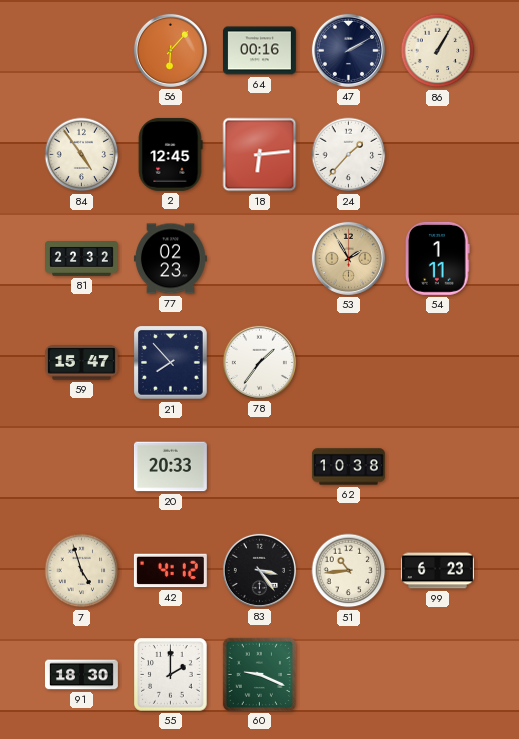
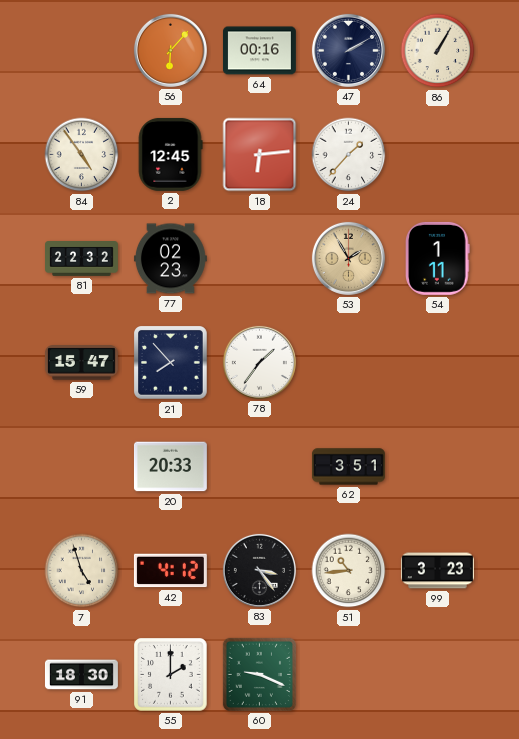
62: 10:38 -> 3:51
99: 6:23 -> 3:23
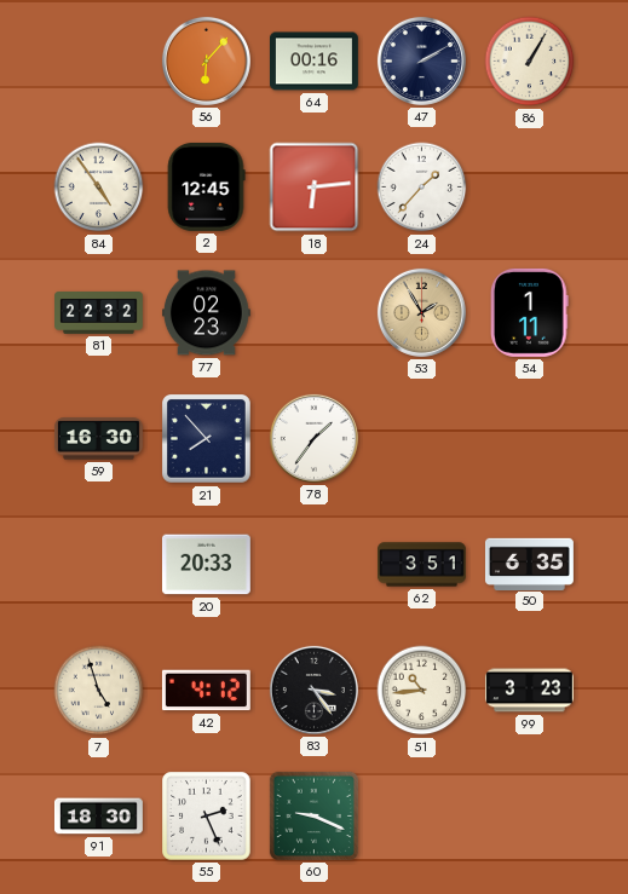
59: 15:47 -> 16:30
50: none -> 6:35
55: 2:00 -> 2:26
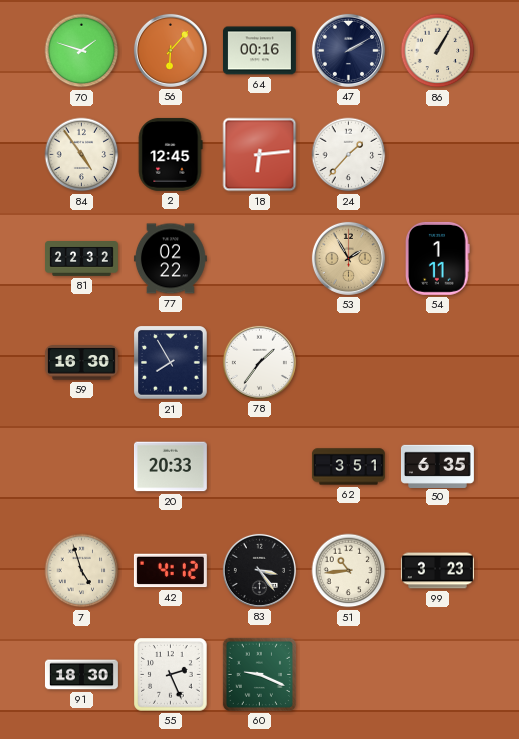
70: none -> 1:48
77: 02:23 -> 02:22
21: 7:53 -> 7:55
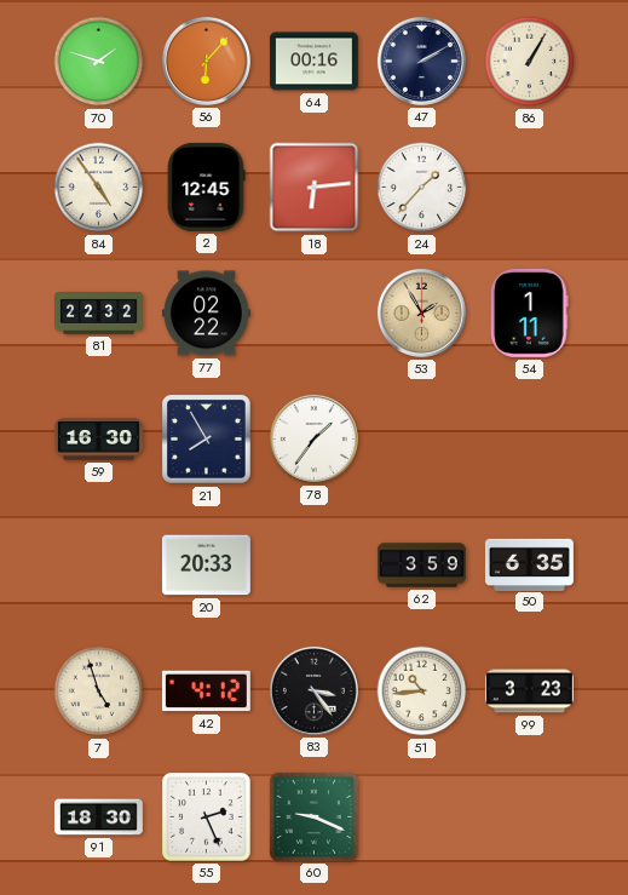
62: 3:51 -> 3:59
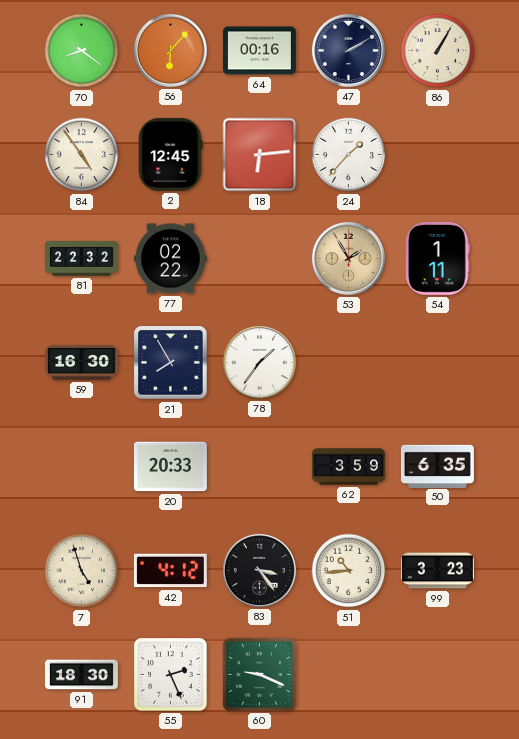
70: 1:48 -> 8:21
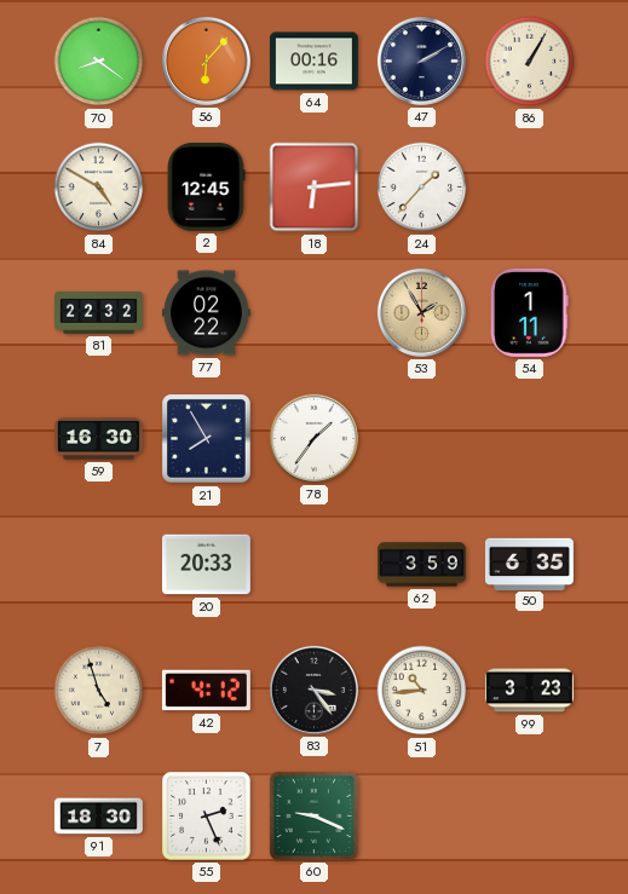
84: 4:54 -> 4:50
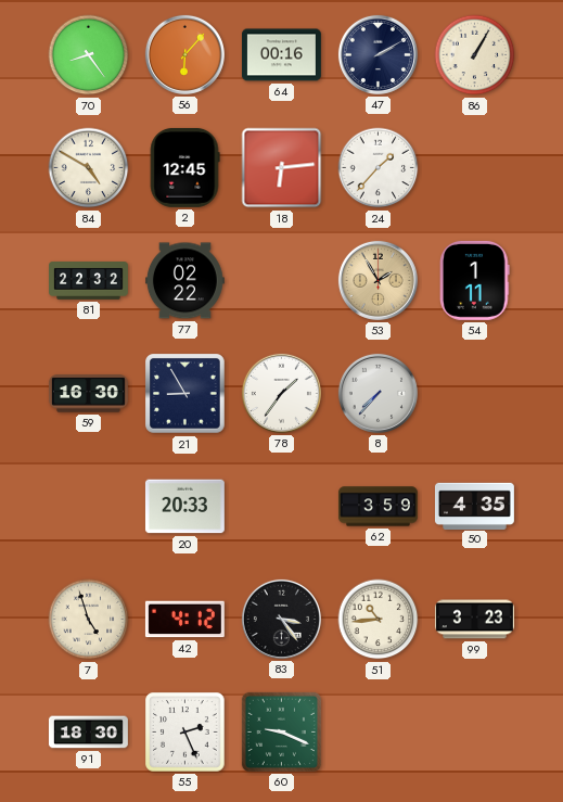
70: 8:21 -> 8:24
21: 7:55 -> 8:55
8: none -> 7:37
50: 6:35 -> 4:35
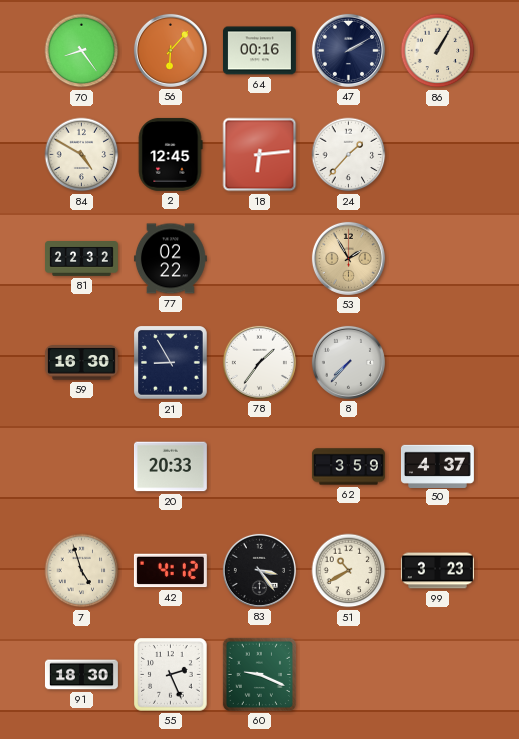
54: 1:11 -> none
50: 4:35 -> 4:37
51: 10:44 -> 10:40
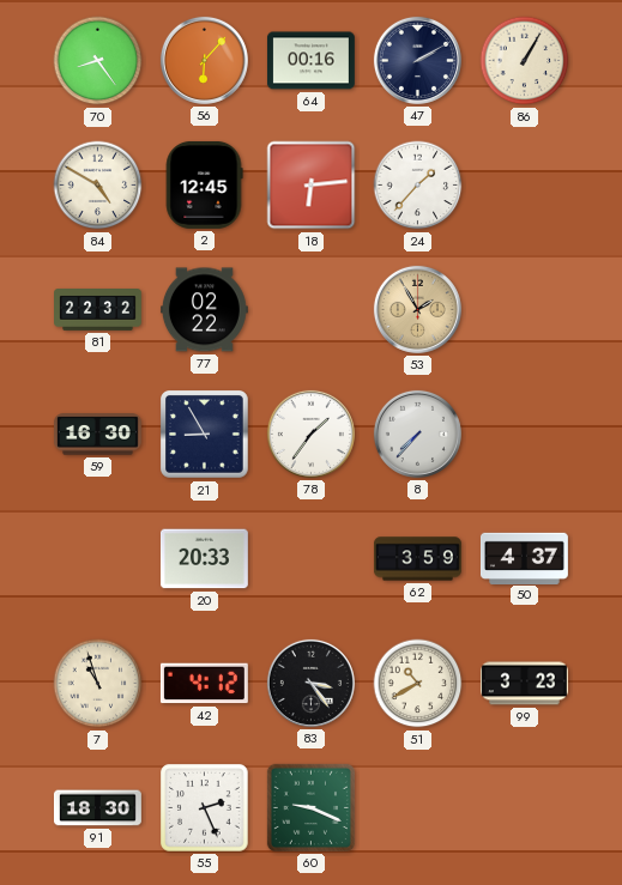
7: 4:57 -> 10:57
